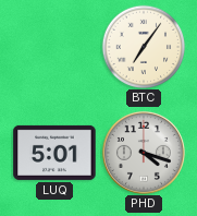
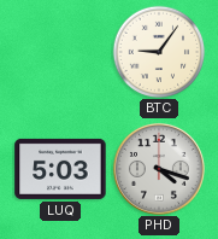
BTC: 7:06 -> 9:06
LUQ: 5:01 -> 5:03
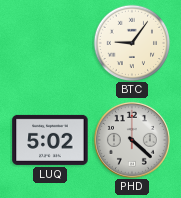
LUQ: 5:03 -> 5:02
PHD: 4:18 -> 4:22
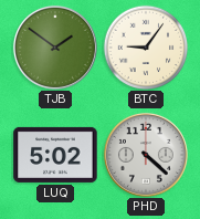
TJB: none -> 1:51
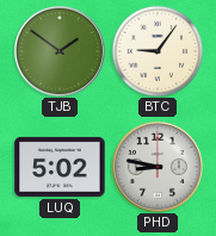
PHD: 4:22 -> 8:47
